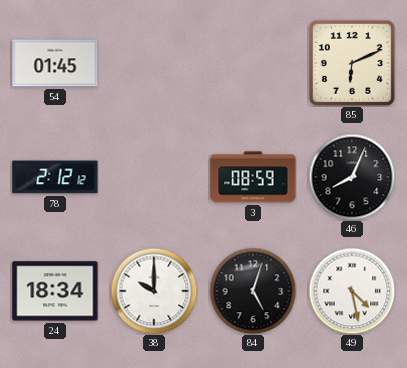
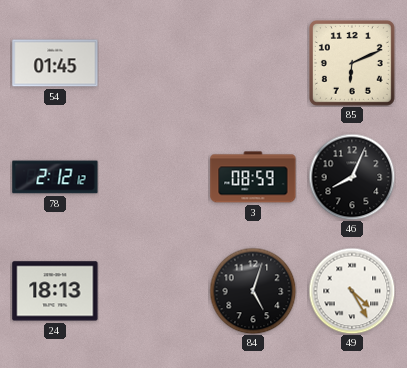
24: 18:34 -> 18:13
38: 10:00 -> none
49: 4:28 -> 4:25
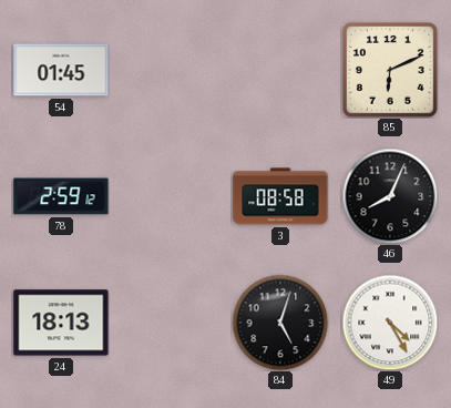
78: 2:12 -> 2:59
3: 08:59 -> 08:58
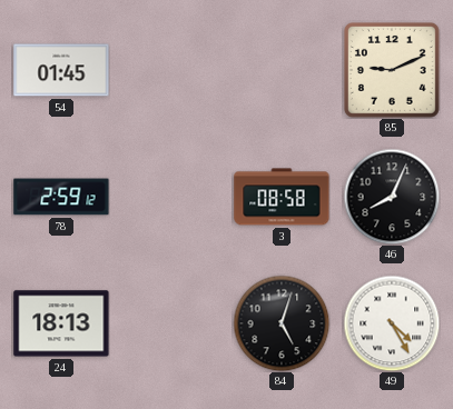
85: 6:11 -> 9:11
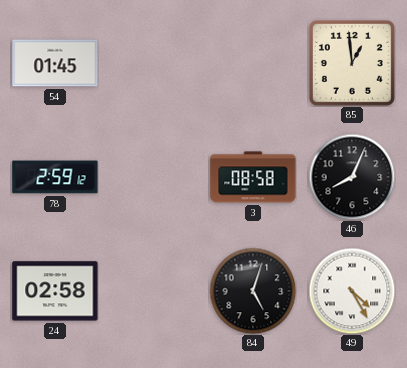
85: 9:11 -> 12:59
24: 18:13 -> 02:58
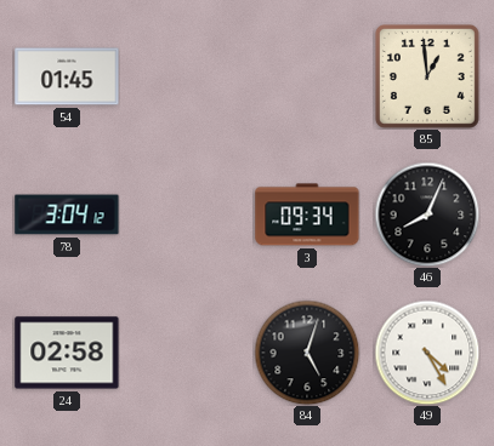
78: 2:59 -> 3:04
3: 08:58 -> 09:34
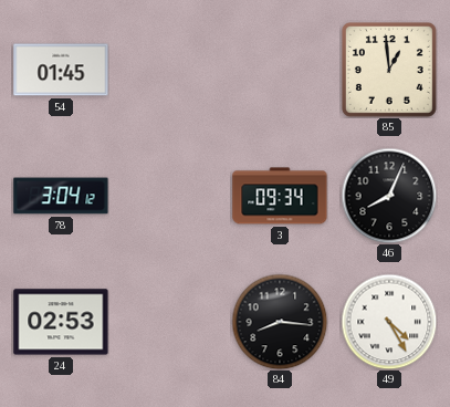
24: 02:58 -> 02:53
84: 5:03 -> 8:16
